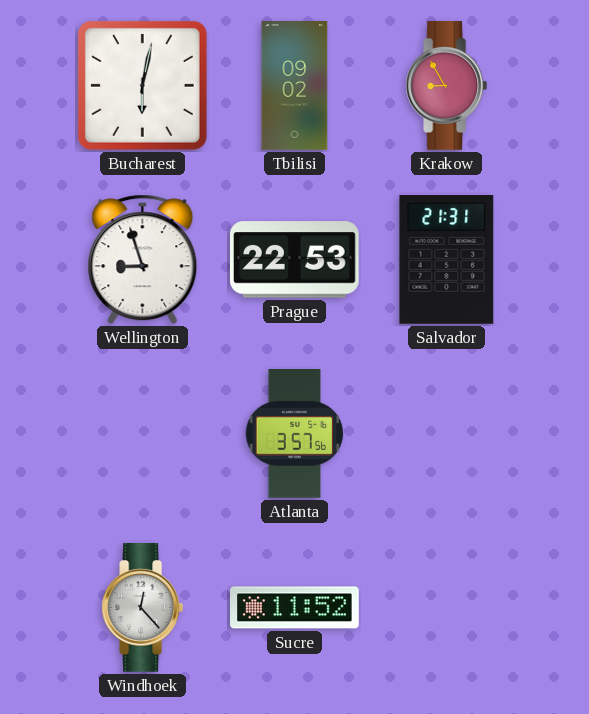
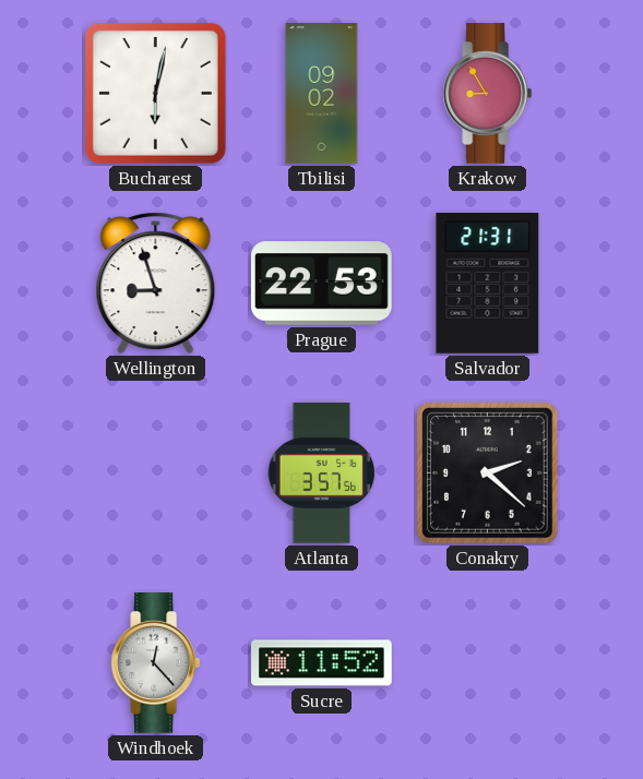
Conakry: none -> 2:22
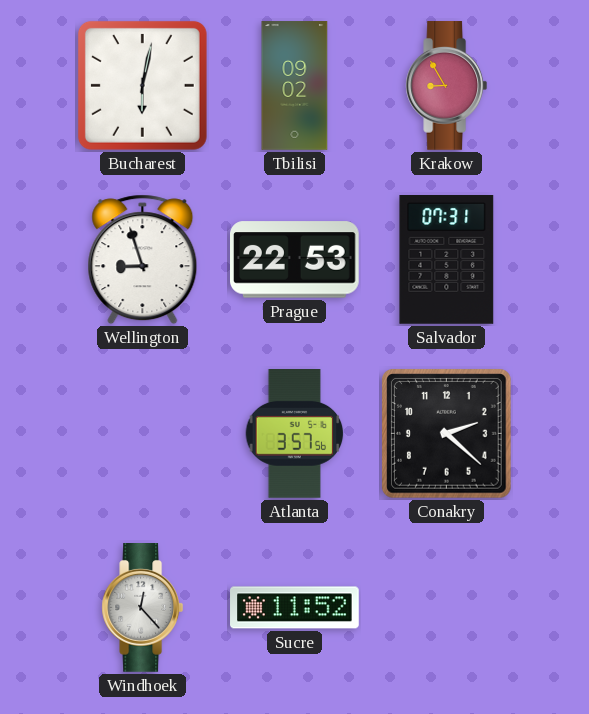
Salvador: 21:31 -> 07:31
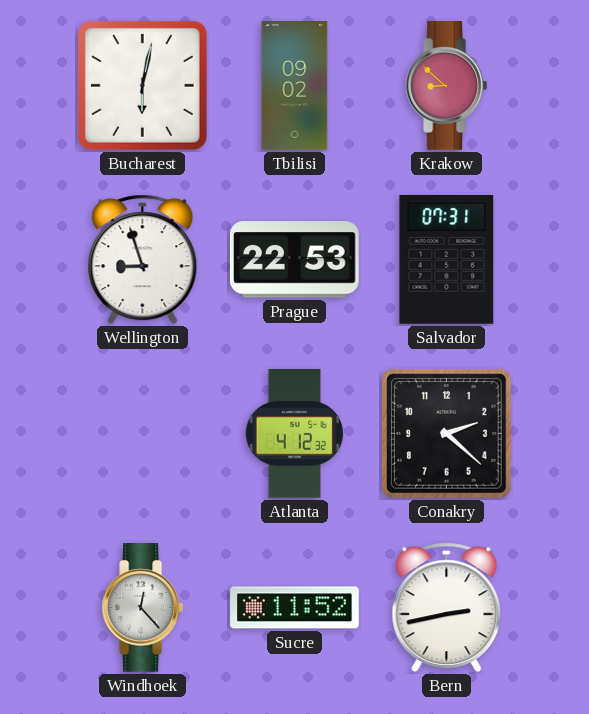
Krakow: 8:55 -> 8:52
Atlanta: 3:57 -> 4:12
Bern: none -> 2:43
